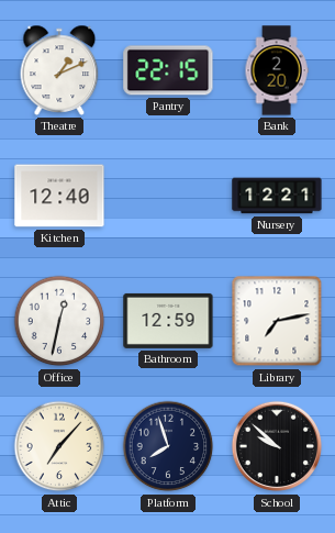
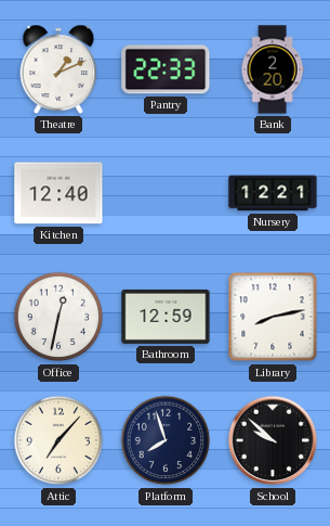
Pantry: 22:15 -> 22:33
Library: 7:13 -> 8:13
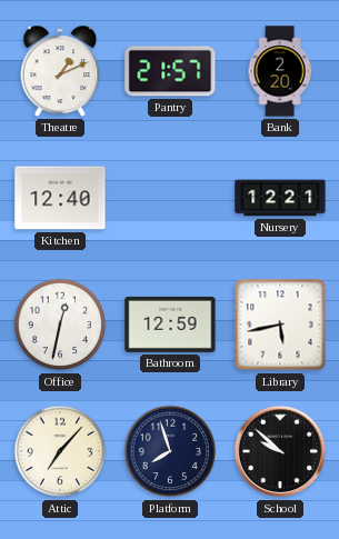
Pantry: 22:33 -> 21:57
Library: 8:13 -> 5:43
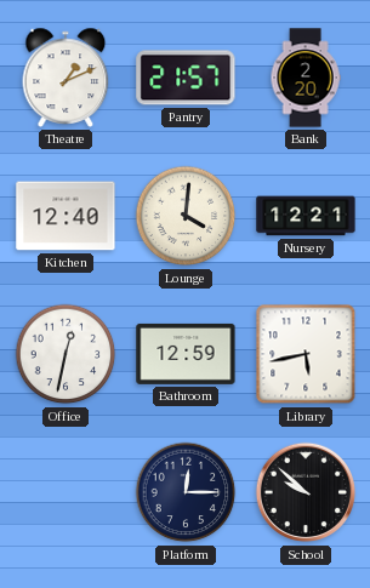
Lounge: none -> 4:01
Attic: 7:07 -> none
Platform: 7:57 -> 12:15
